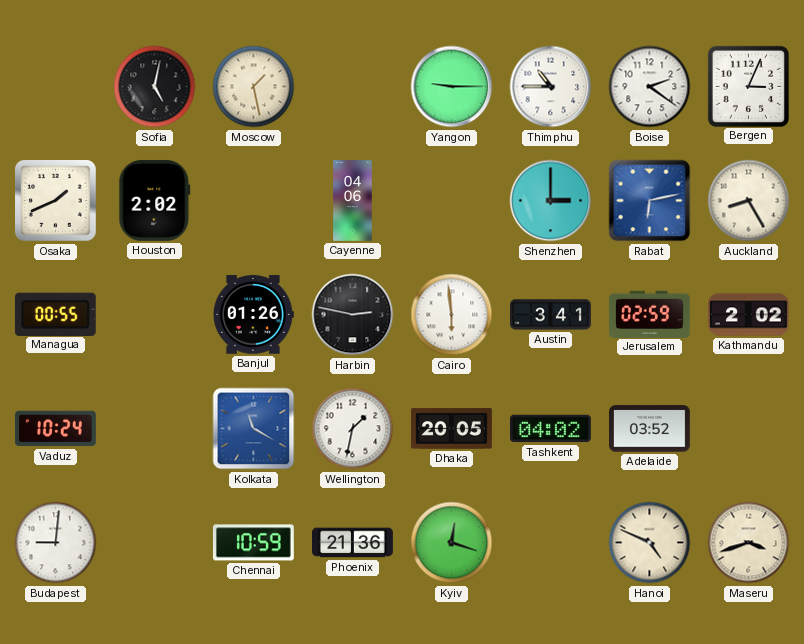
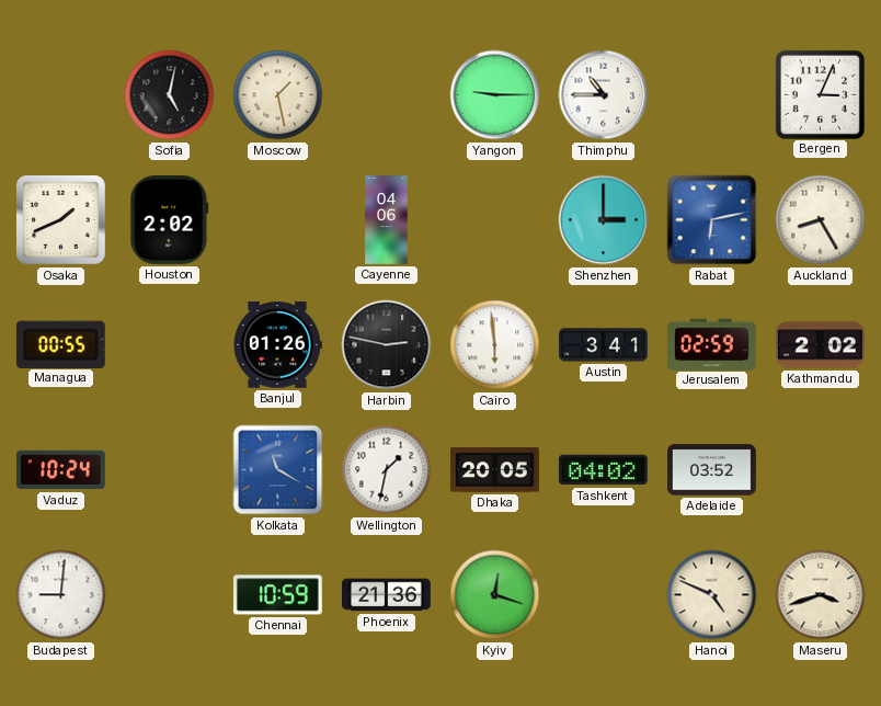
Boise: 2:21 -> none
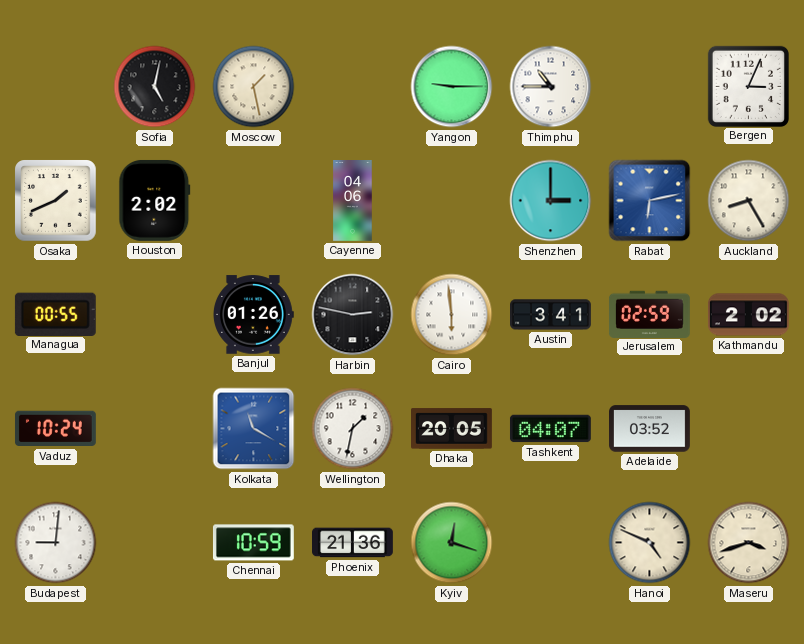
Tashkent: 04:02 -> 04:07
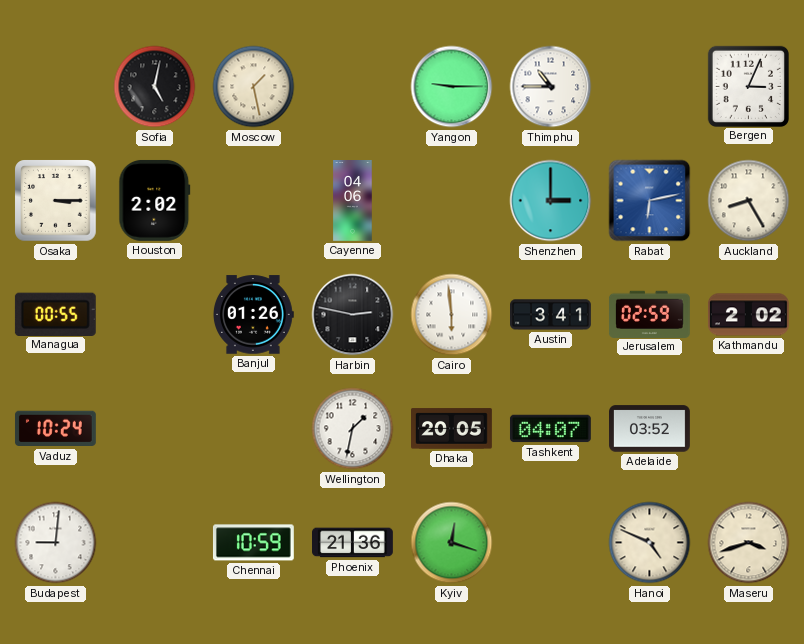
Osaka: 1:41 -> 3:15
Kolkata: 11:20 -> none
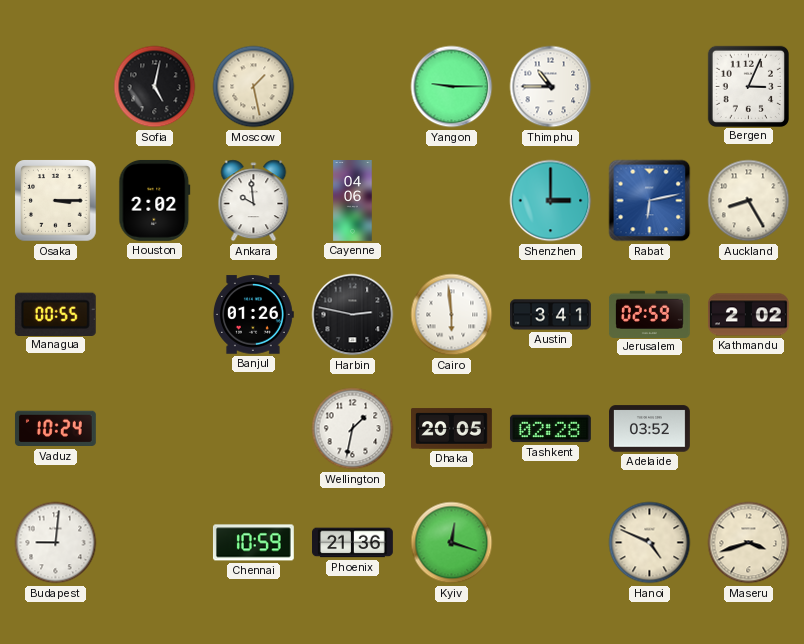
Ankara: none -> 9:59
Tashkent: 04:07 -> 02:28
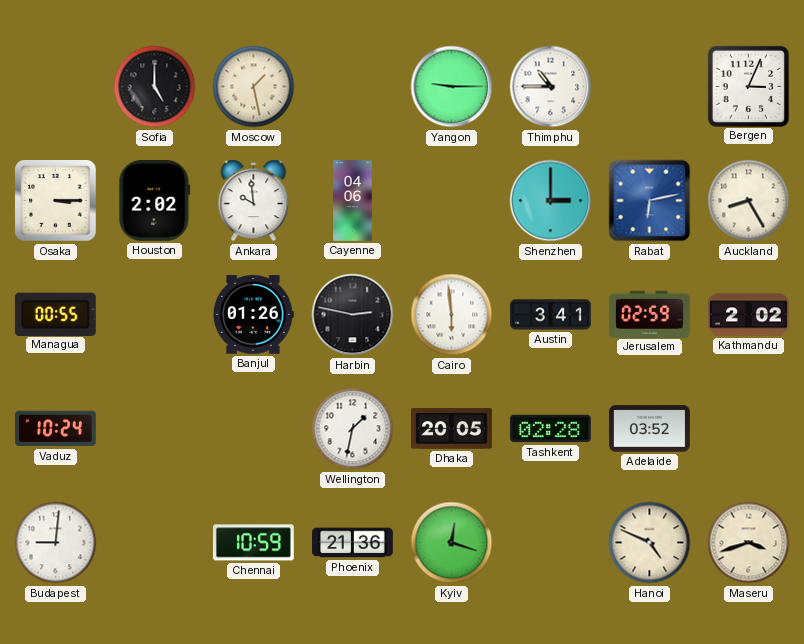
Sofia: 5:02 -> 5:00
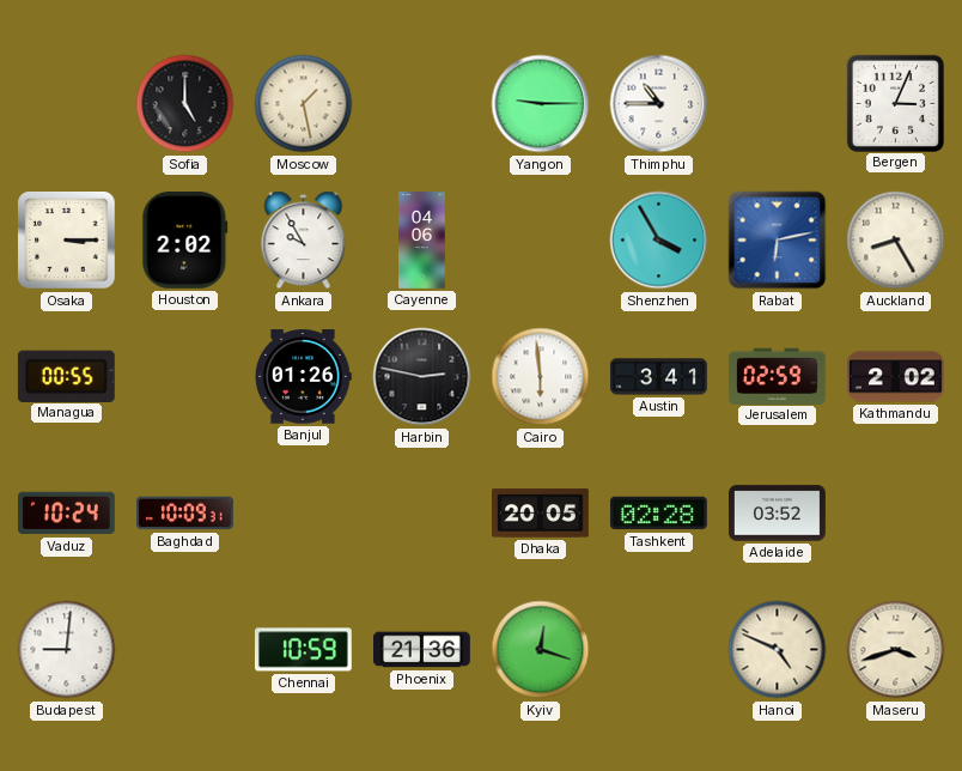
Ankara: 9:59 -> 9:55
Shenzhen: 3:00 -> 3:55
Baghdad: none -> 10:09
Wellington: 1:32 -> none
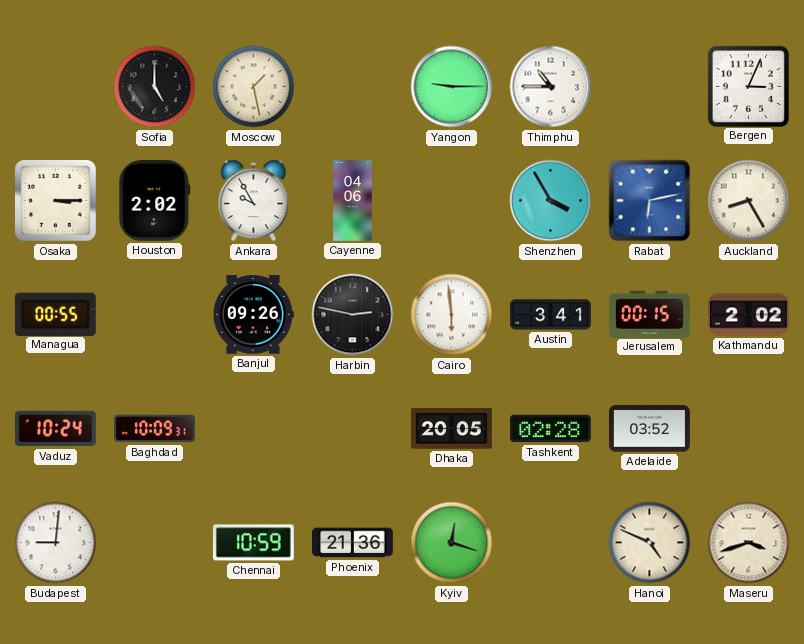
Banjul: 01:26 -> 09:26
Jerusalem: 02:59 -> 00:15
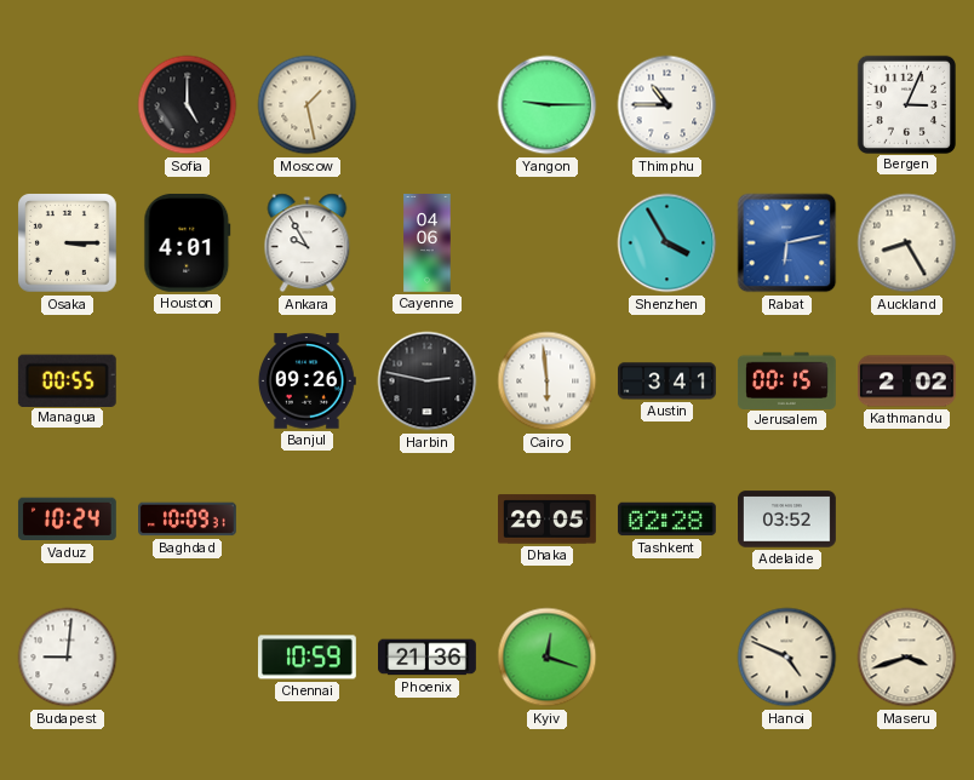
Houston: 2:02 -> 4:01
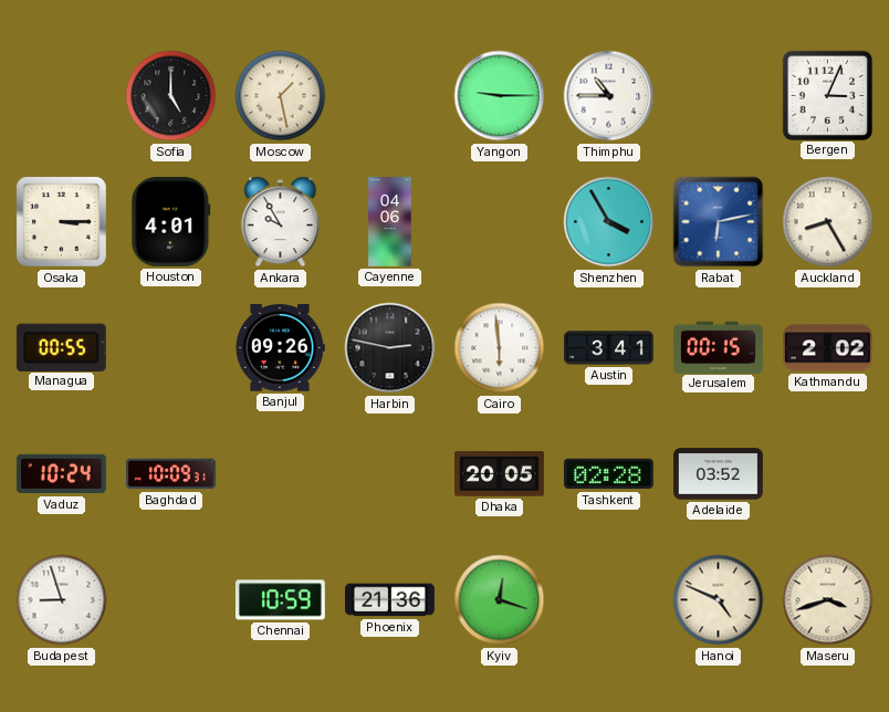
Budapest: 9:01 -> 8:57
